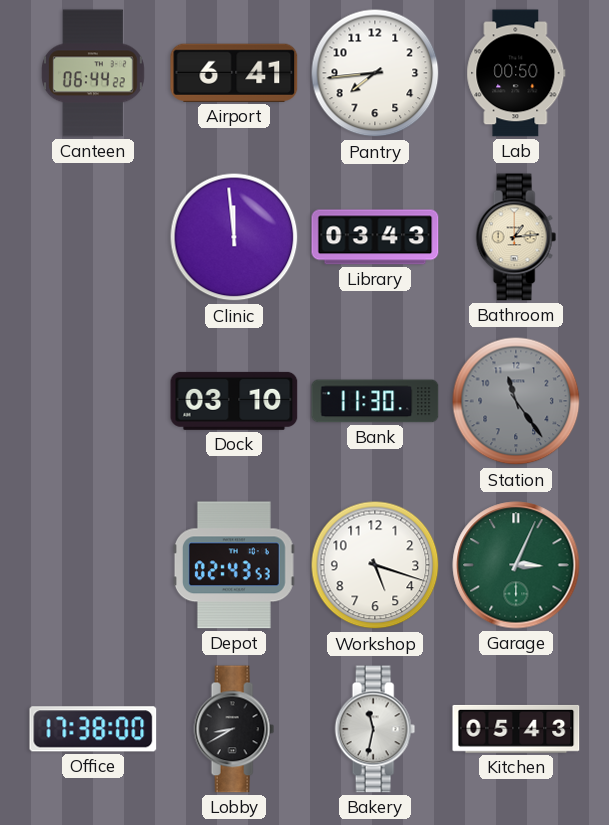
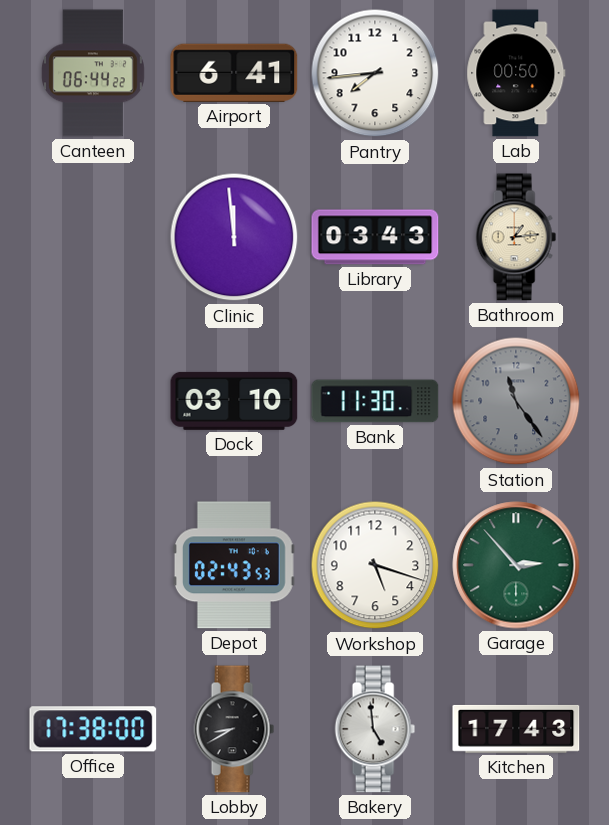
Garage: 3:04 -> 2:53
Bakery: 11:32 -> 4:59
Kitchen: 05:43 -> 17:43
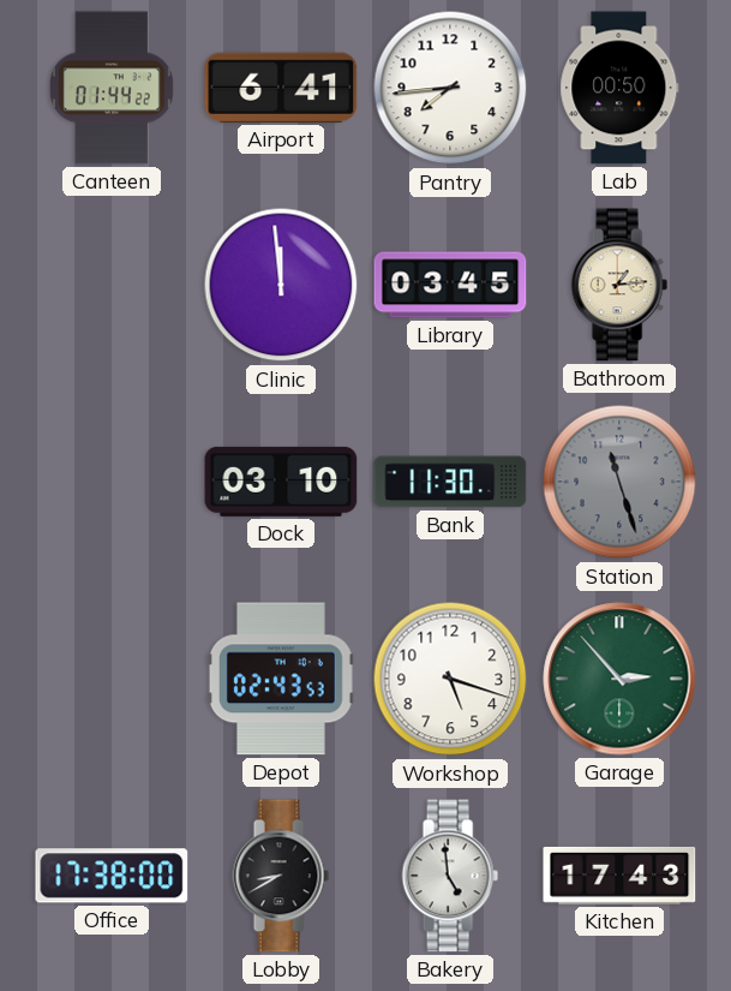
Canteen: 06:44 -> 01:44
Library: 03:43 -> 03:45
Station: 11:24 -> 11:27
